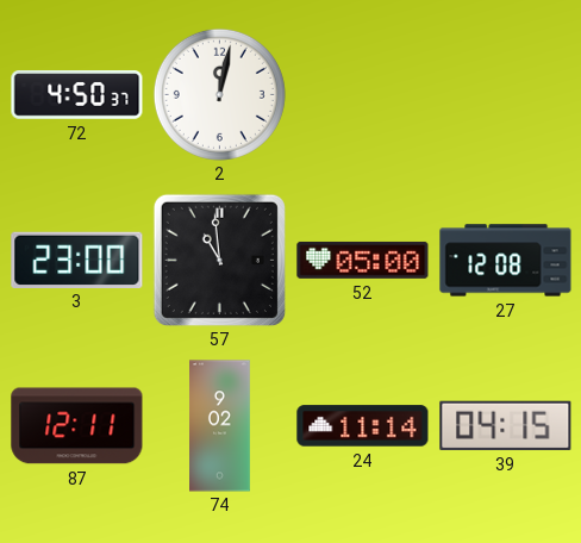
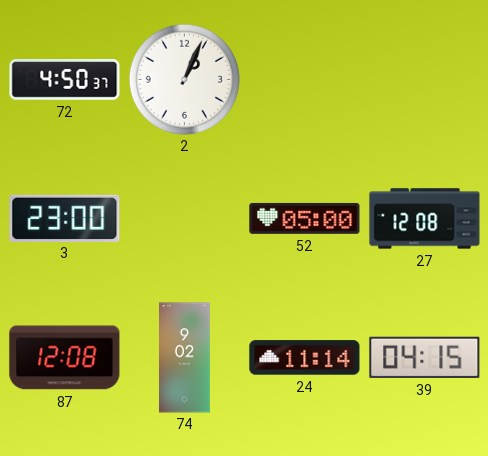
2: 12:02 -> 1:04
57: 10:59 -> none
87: 12:11 -> 12:08
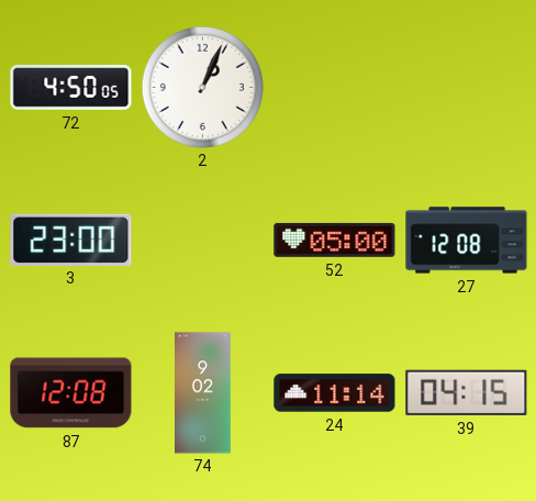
72: 4:50:37 -> 4:50:05
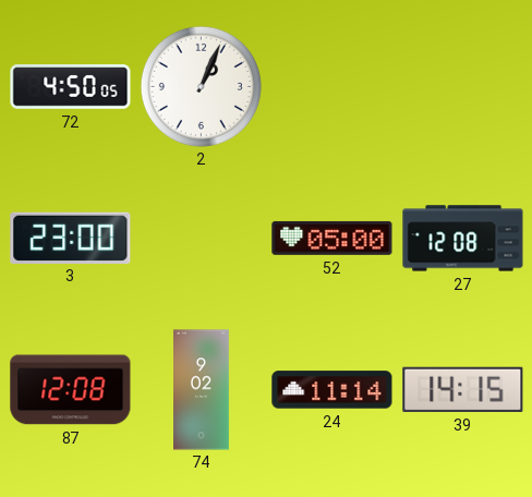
39: 04:15 -> 14:15
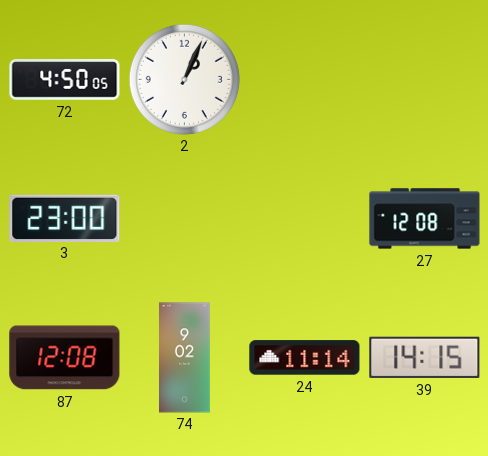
52: 05:00 -> none
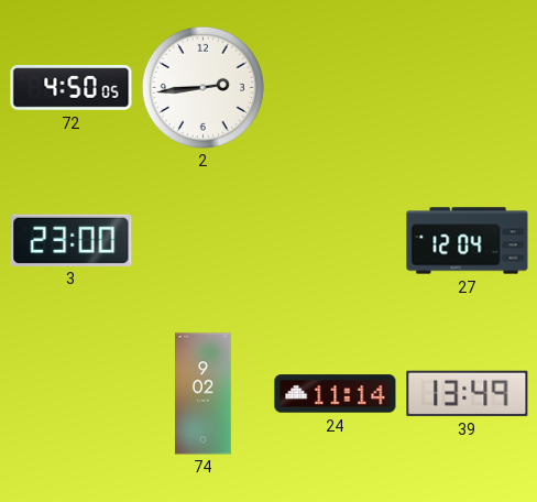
2: 1:04 -> 2:44
27: 12:08 -> 12:04
87: 12:08 -> none
39: 14:15 -> 13:49
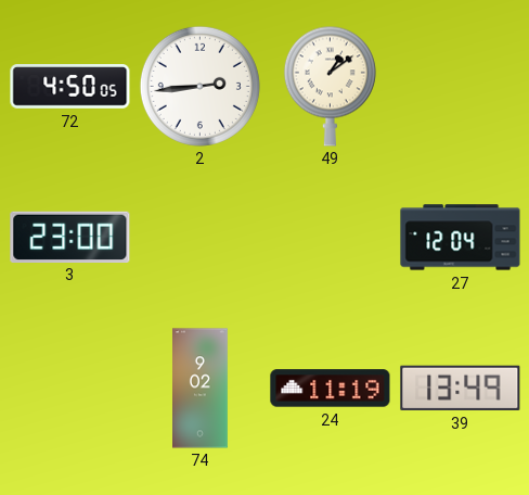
49: none -> 1:09
24: 11:14 -> 11:19
